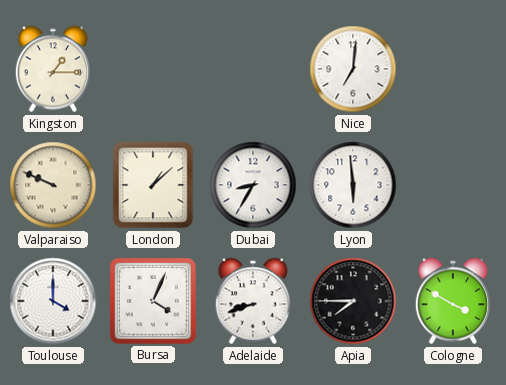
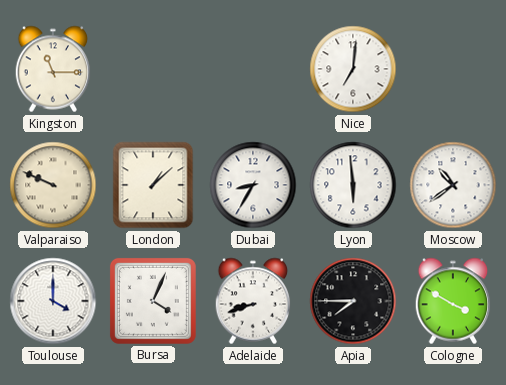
Kingston: 1:15 -> 11:15
Moscow: none -> 10:39
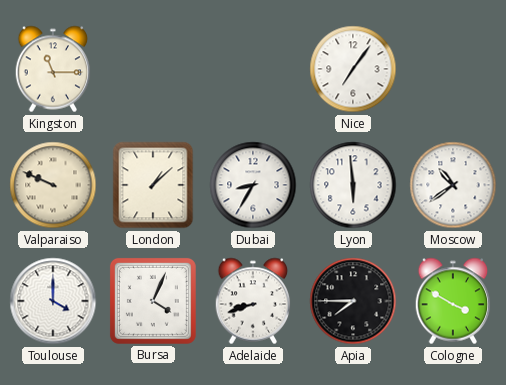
Nice: 7:01 -> 7:06
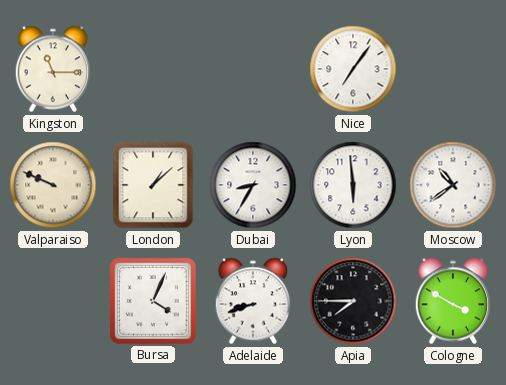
Toulouse: 4:00 -> none
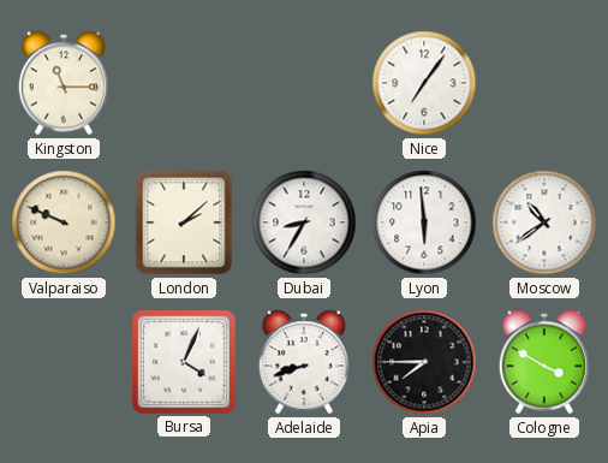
London: 1:08 -> 2:08
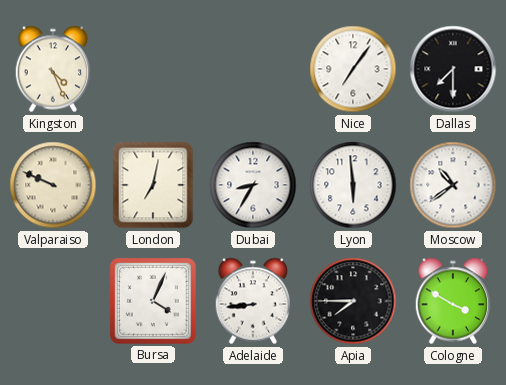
Kingston: 11:15 -> 4:26
Dallas: none -> 7:30
London: 2:08 -> 7:02
Adelaide: 8:42 -> 8:44
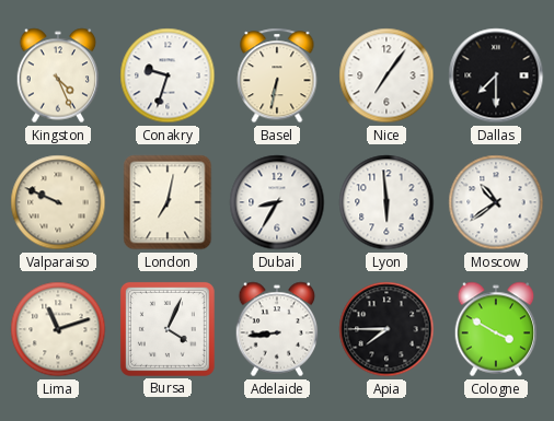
Conakry: none -> 9:33
Basel: none -> 6:32
Lima: none -> 11:12
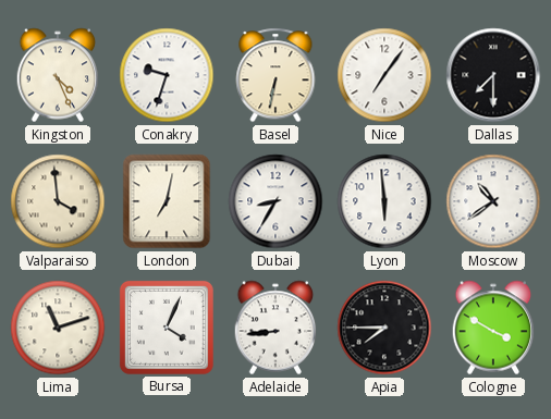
Valparaiso: 9:49 -> 3:59
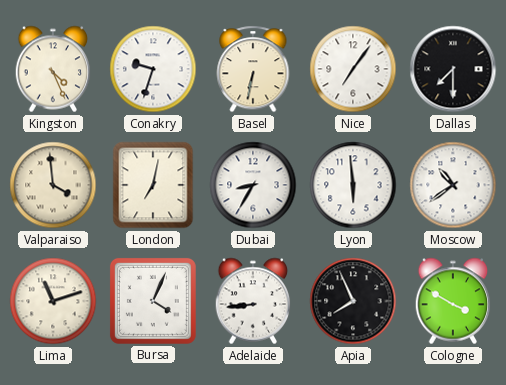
Apia: 7:45 -> 7:56
